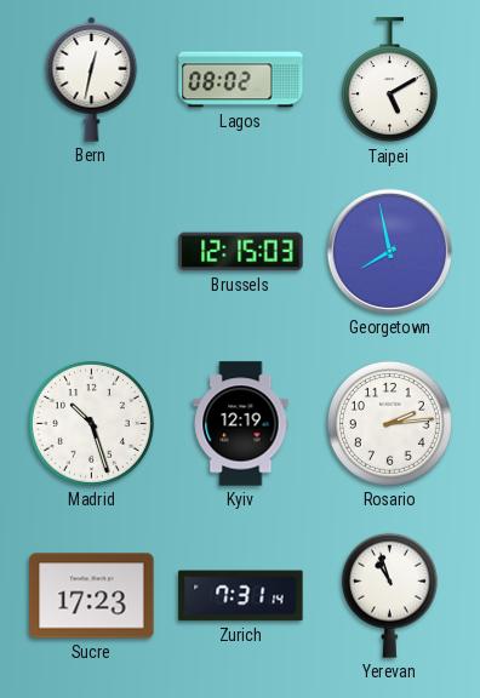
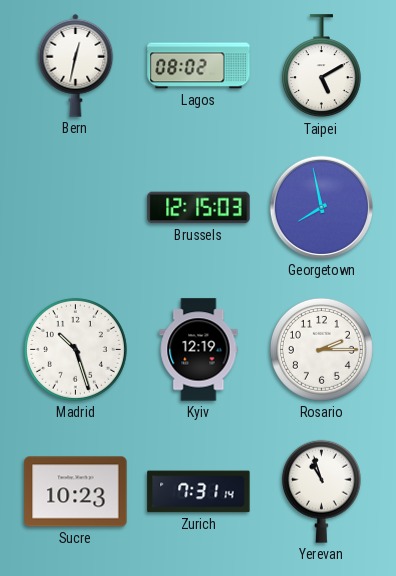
Rosario: 2:14 -> 2:15
Sucre: 17:23 -> 10:23
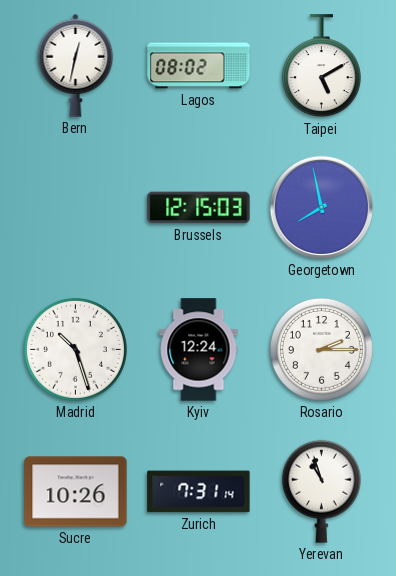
Kyiv: 12:19 -> 12:24
Sucre: 10:23 -> 10:26
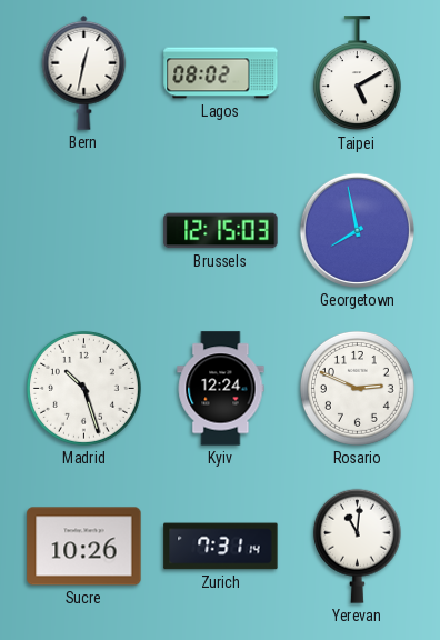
Rosario: 2:15 -> 2:49
Yerevan: 10:57 -> 11:01
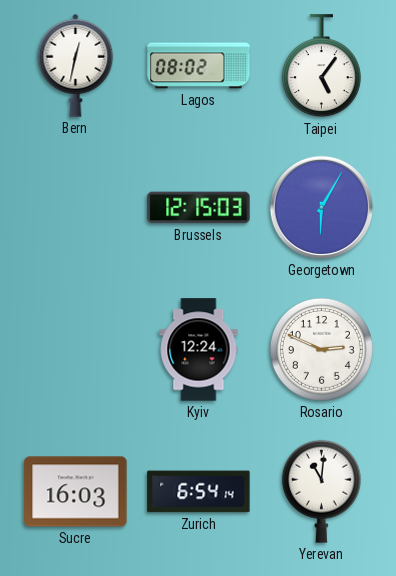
Taipei: 5:10 -> 5:06
Georgetown: 7:58 -> 6:05
Madrid: 10:27 -> none
Sucre: 10:26 -> 16:03
Zurich: 7:31 -> 6:54
